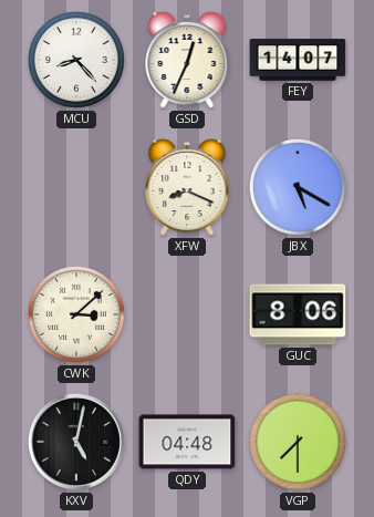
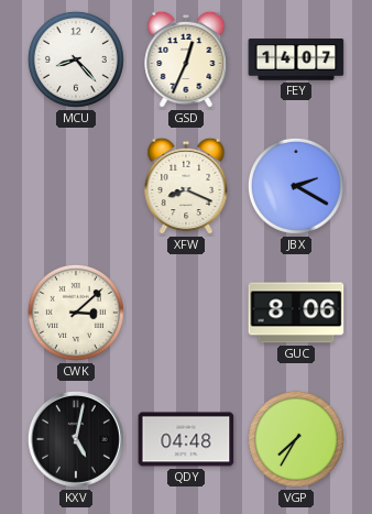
JBX: 5:20 -> 2:20
VGP: 7:30 -> 7:35
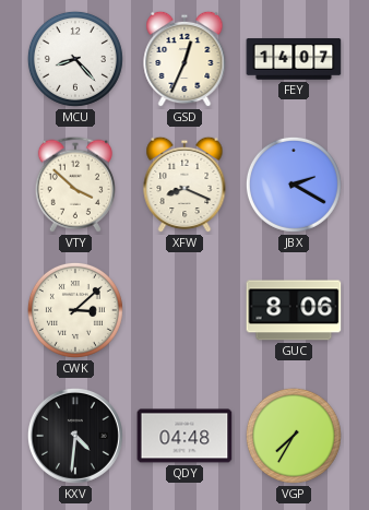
VTY: none -> 3:52
KXV: 5:02 -> 4:31
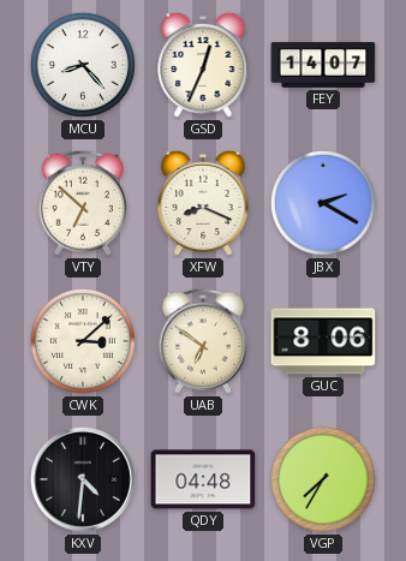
VTY: 3:52 -> 6:52
UAB: none -> 6:51
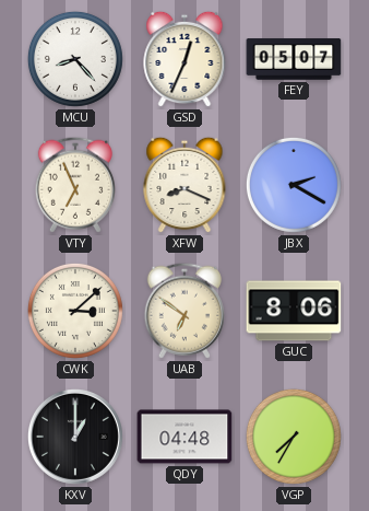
FEY: 14:07 -> 05:07
VTY: 6:52 -> 6:56
KXV: 4:31 -> 1:00
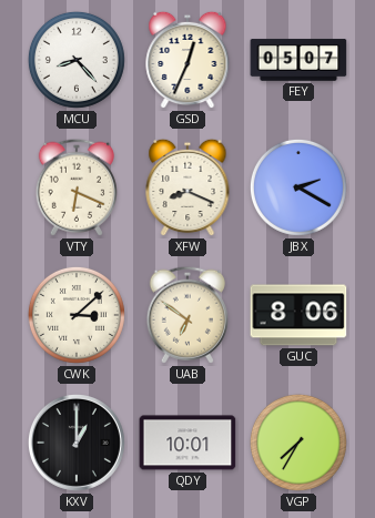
VTY: 6:56 -> 6:19
QDY: 04:48 -> 10:01
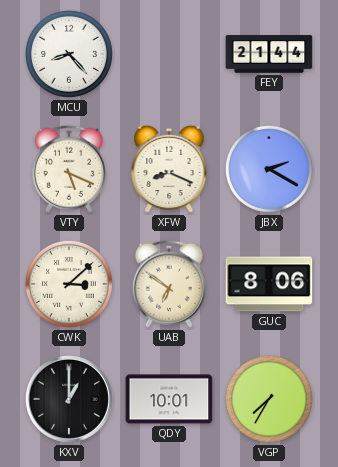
GSD: 12:34 -> none
FEY: 05:07 -> 21:44
VTY: 6:19 -> 5:19
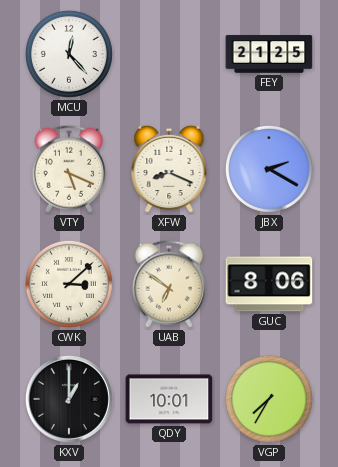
MCU: 8:23 -> 12:23
FEY: 21:44 -> 21:25
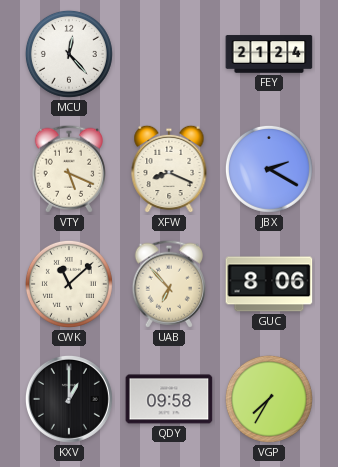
FEY: 21:25 -> 21:24
CWK: 3:08 -> 11:08
UAB: 6:51 -> 6:53
QDY: 10:01 -> 09:58
